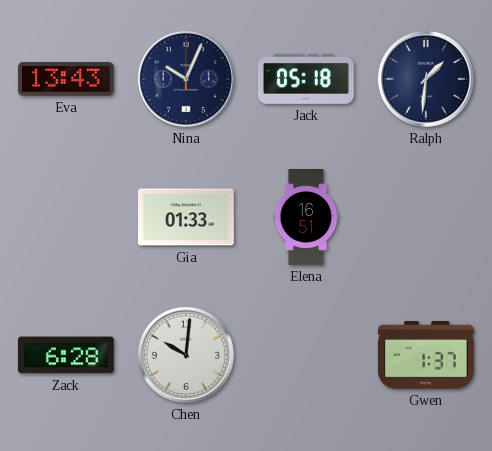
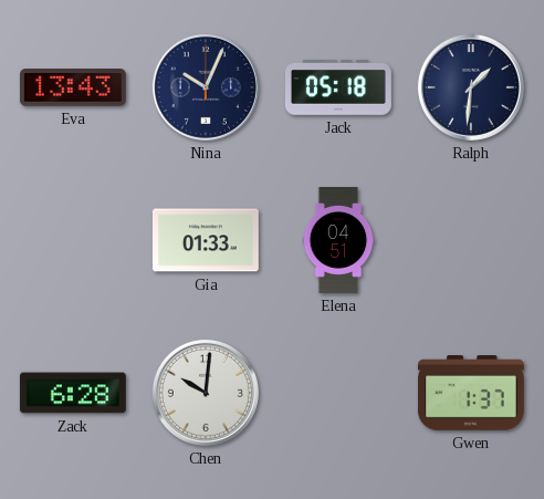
Elena: 16:51 -> 04:51
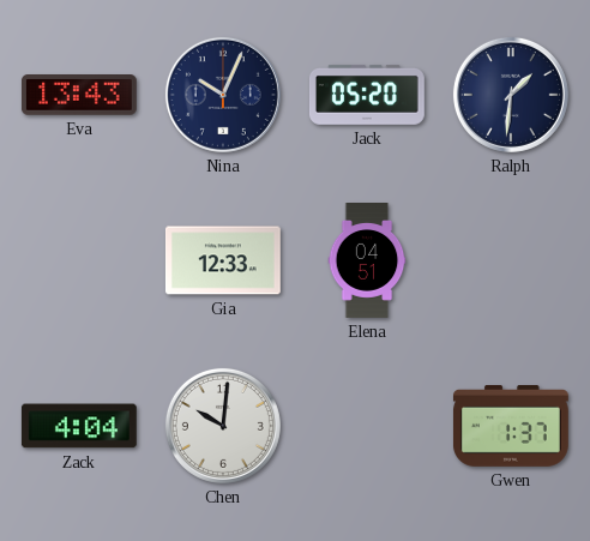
Jack: 05:18 -> 05:20
Gia: 01:33 -> 12:33
Zack: 6:28 -> 4:04
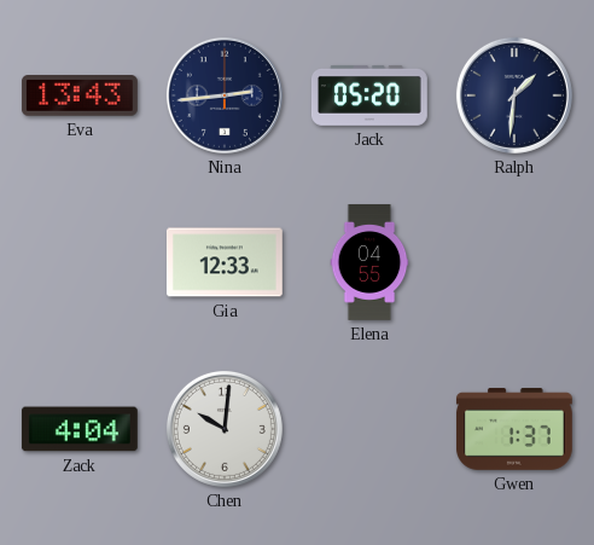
Nina: 10:04 -> 2:44
Elena: 04:51 -> 04:55
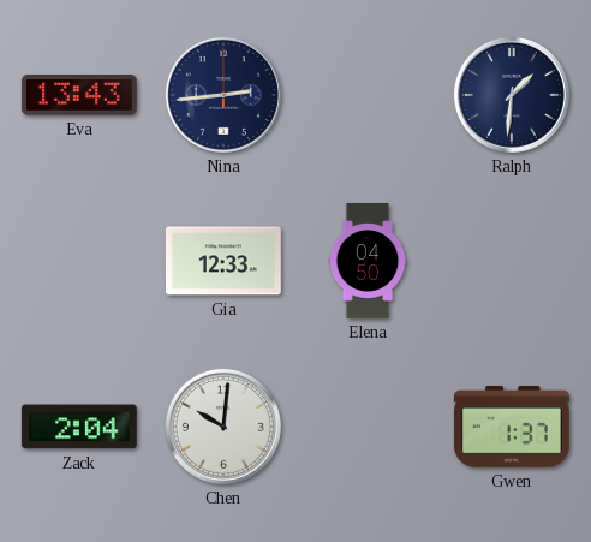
Jack: 05:20 -> none
Elena: 04:55 -> 04:50
Zack: 4:04 -> 2:04
